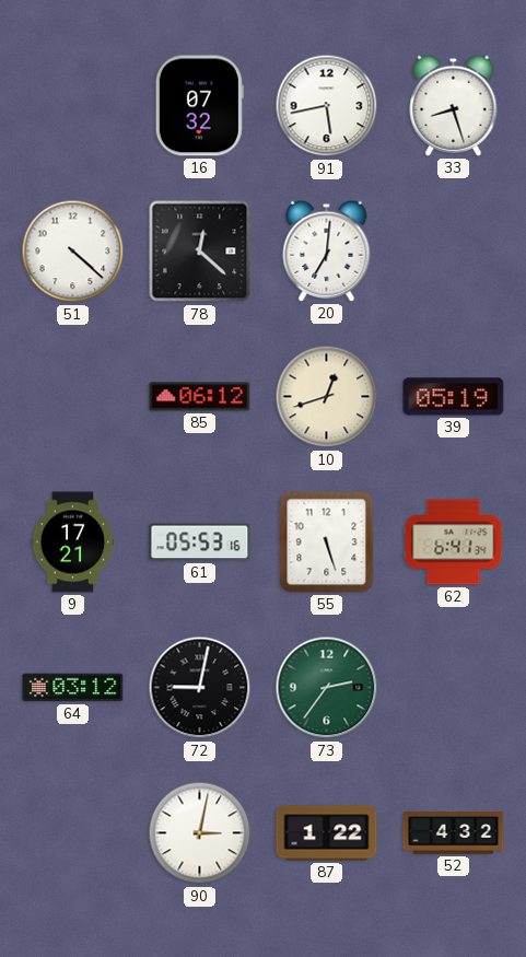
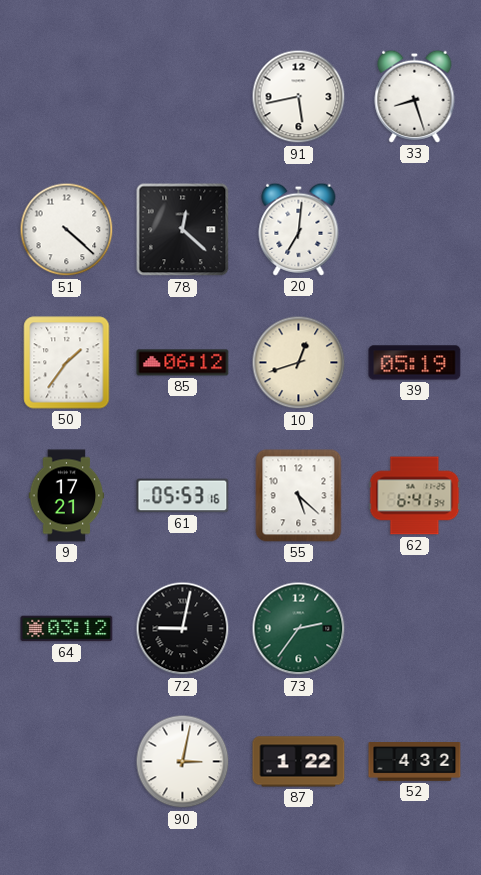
16: 07:32 -> none
50: none -> 1:36
55: 5:27 -> 5:22
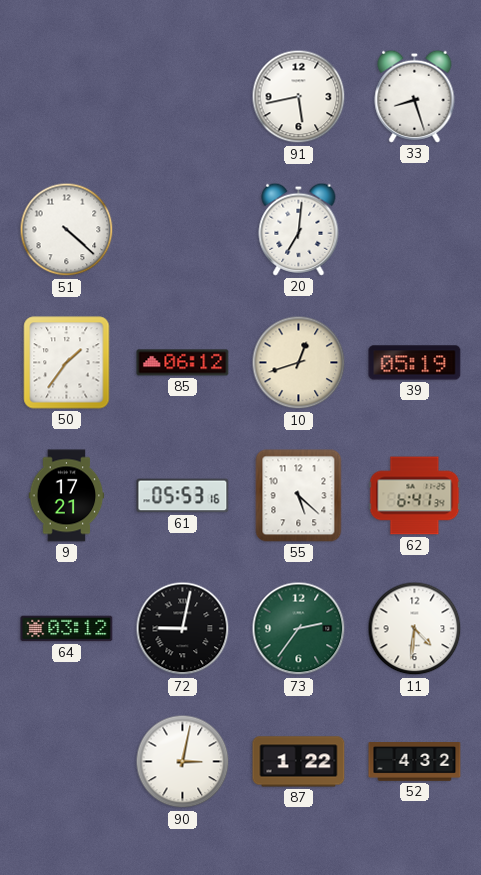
78: 12:22 -> none
11: none -> 4:31
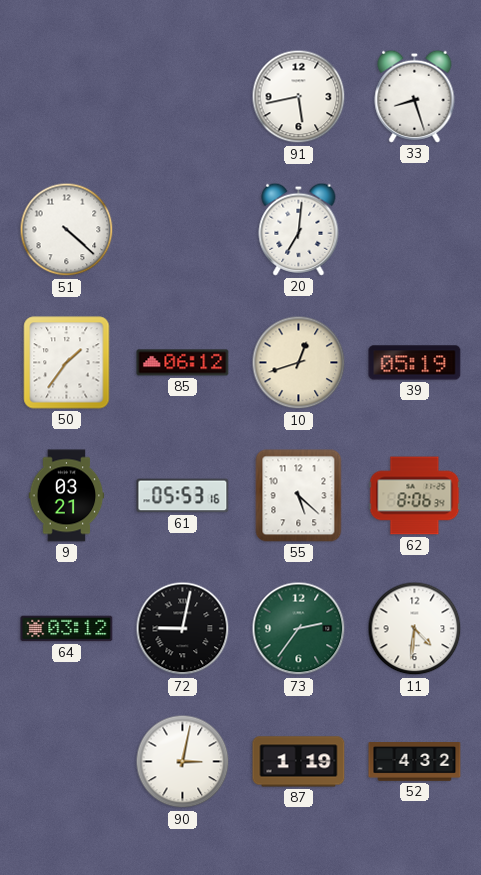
9: 17:21 -> 03:21
62: 6:41 -> 8:06
87: 1:22 -> 1:19
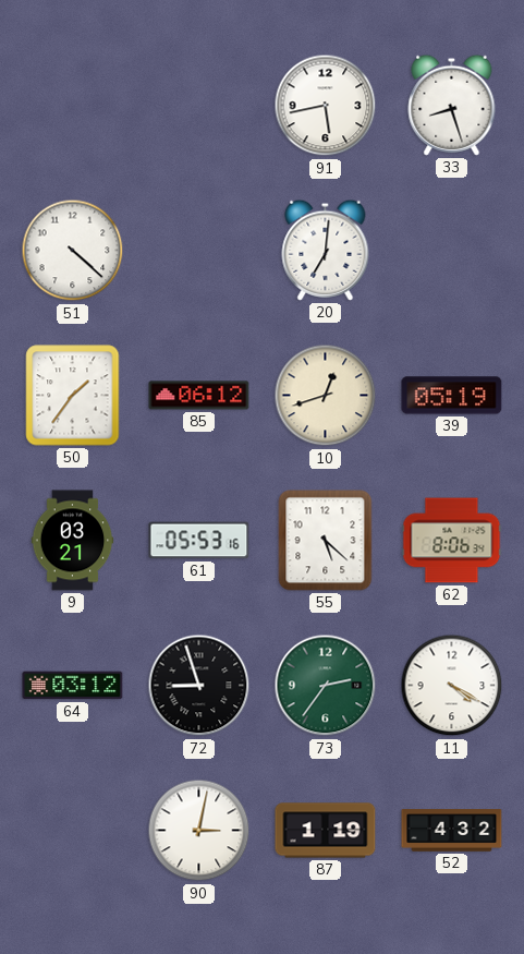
72: 9:02 -> 8:57
11: 4:31 -> 4:20
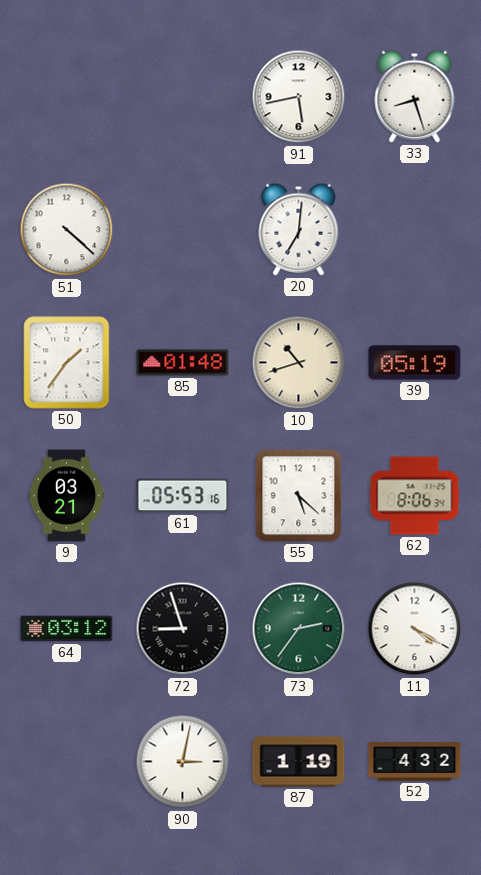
85: 06:12 -> 01:48
10: 12:42 -> 10:42
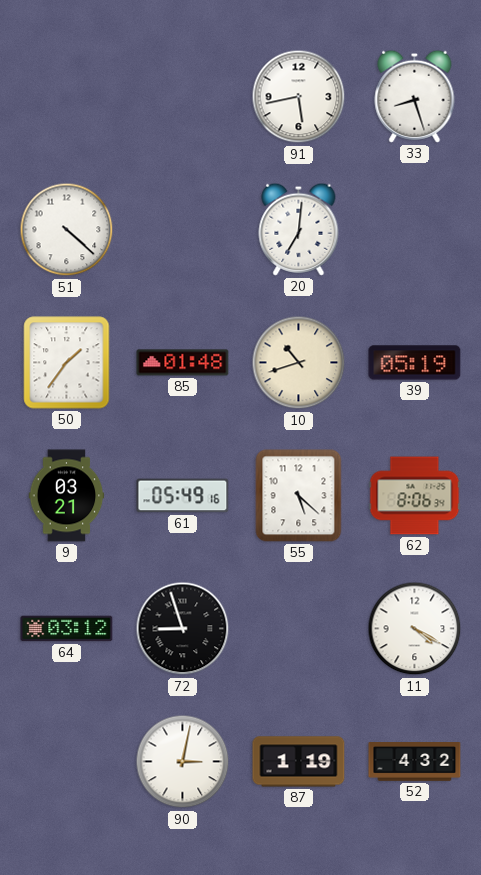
61: 05:53 -> 05:49
73: 2:36 -> none
